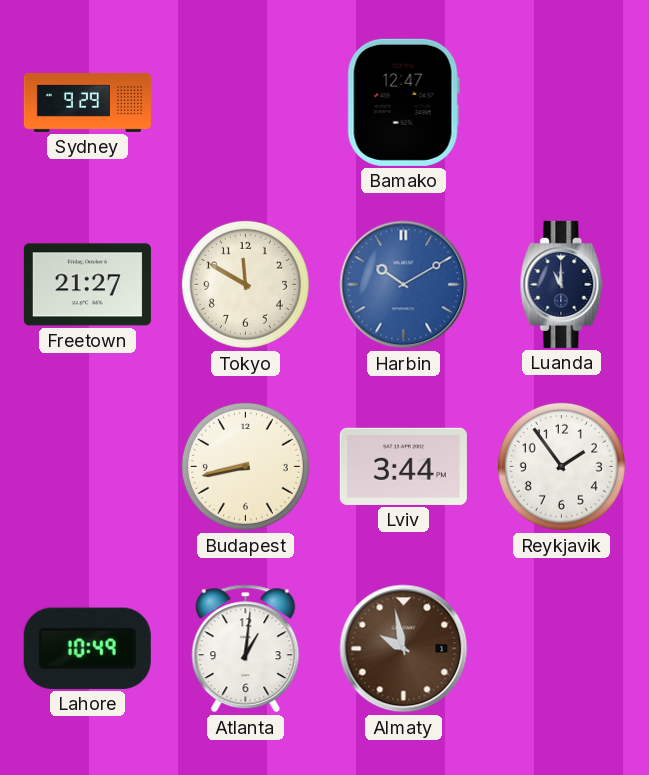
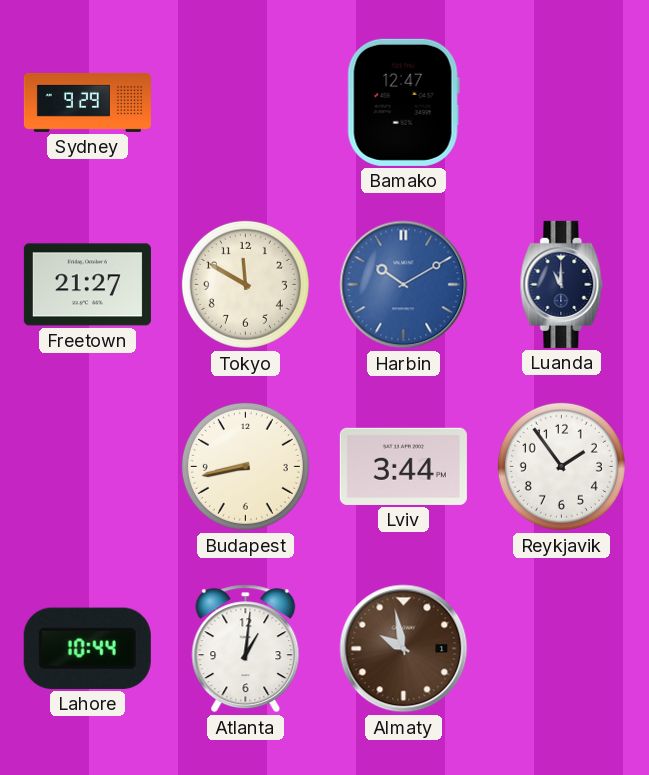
Lahore: 10:49 -> 10:44
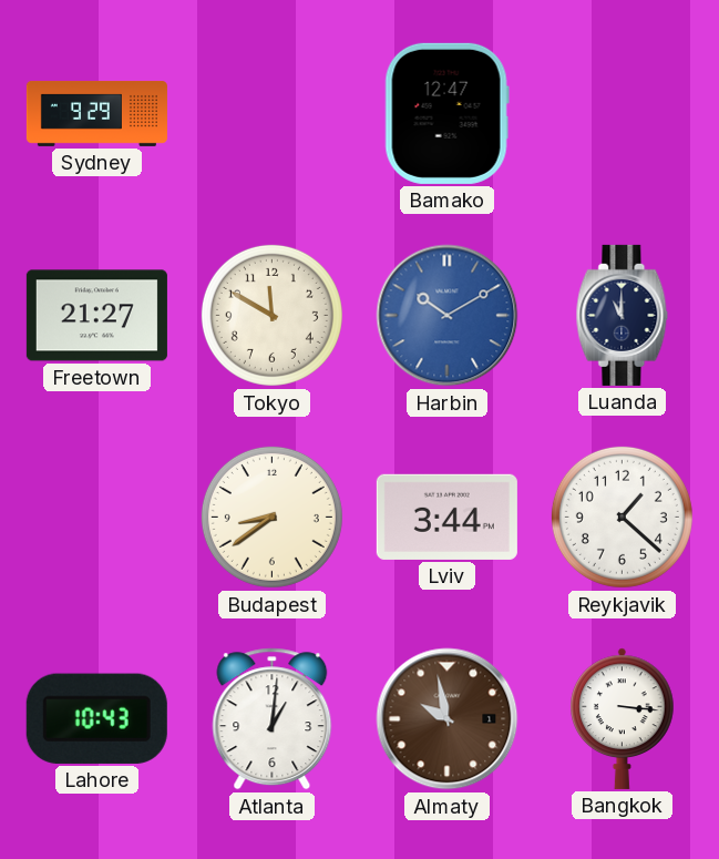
Budapest: 8:43 -> 8:39
Reykjavik: 1:54 -> 1:22
Lahore: 10:44 -> 10:43
Bangkok: none -> 3:16
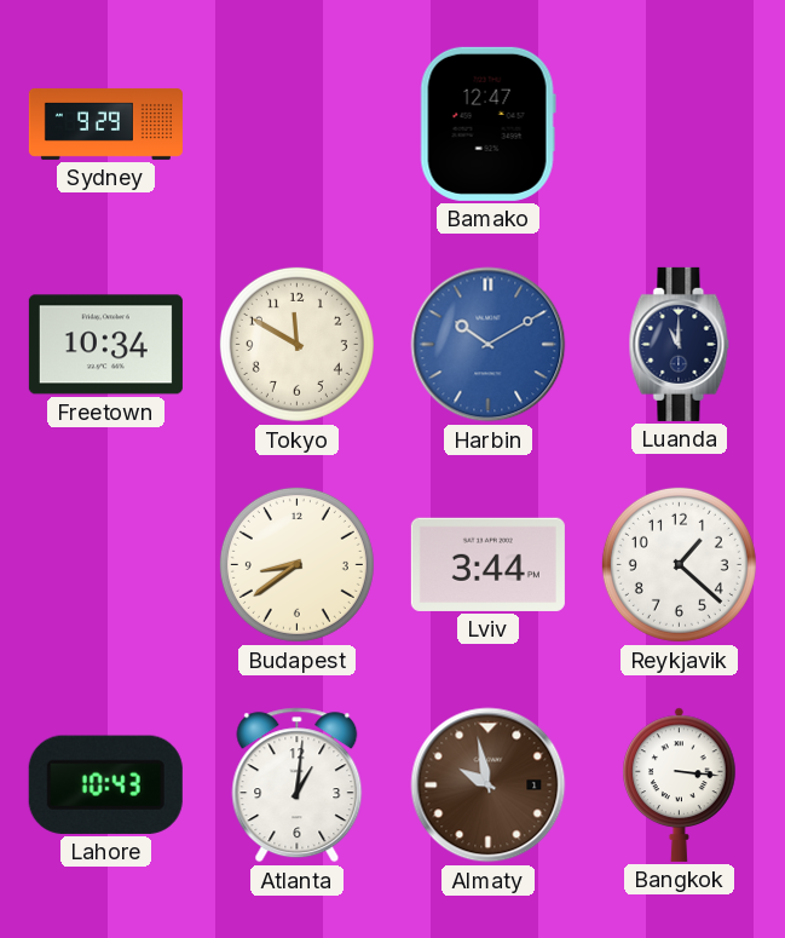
Freetown: 21:27 -> 10:34
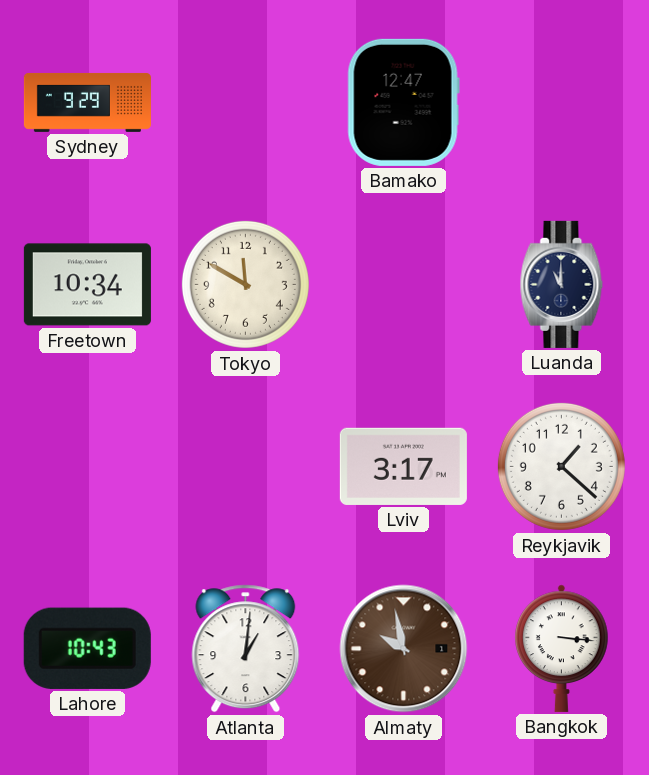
Harbin: 10:10 -> none
Budapest: 8:39 -> none
Lviv: 3:44 -> 3:17
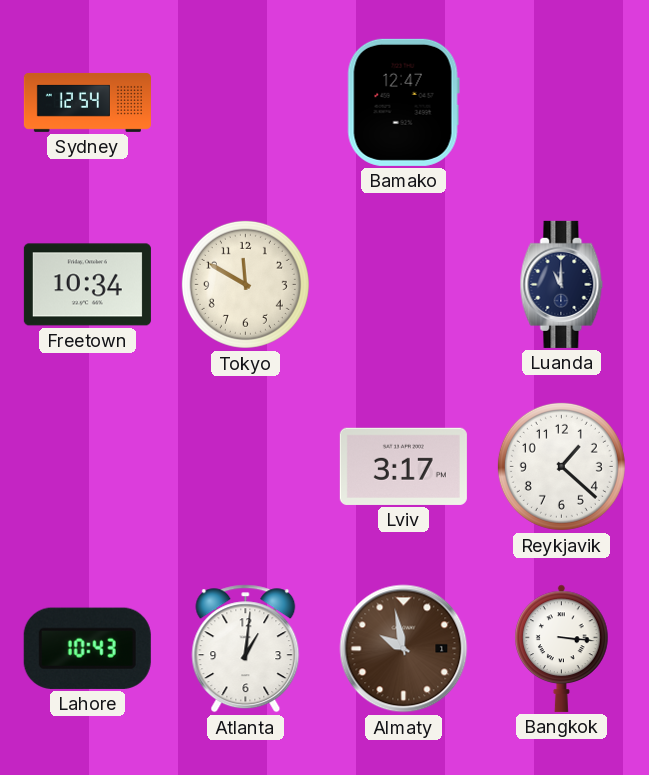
Sydney: 9:29 -> 12:54
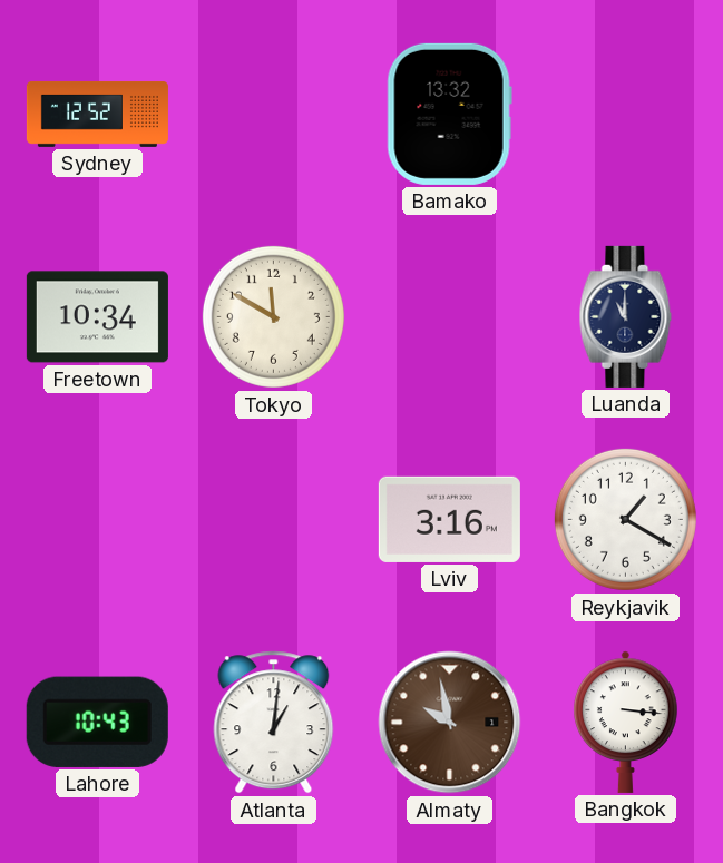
Sydney: 12:54 -> 12:52
Bamako: 12:47 -> 13:32
Lviv: 3:17 -> 3:16
Reykjavik: 1:22 -> 1:20
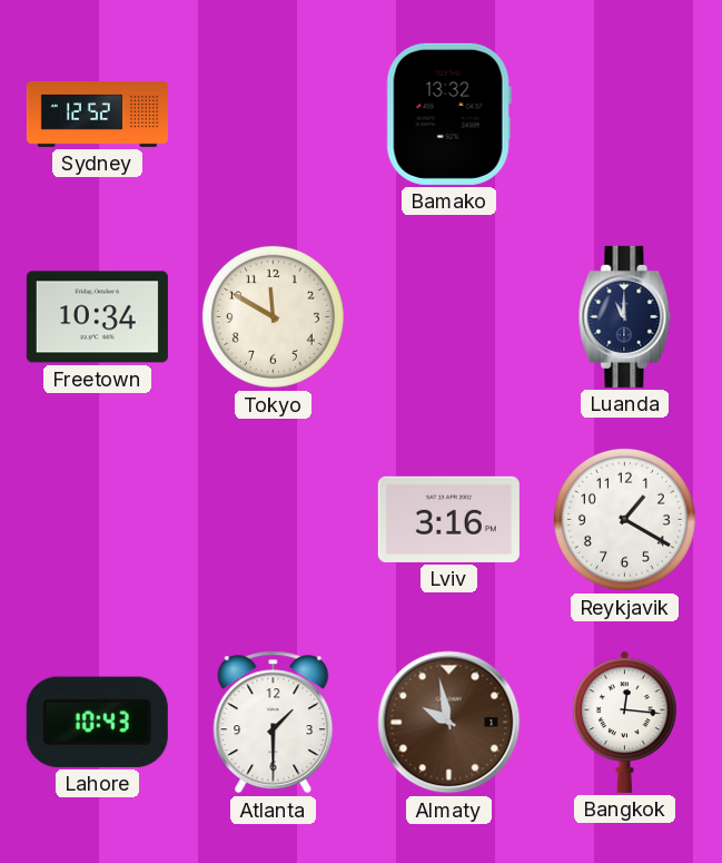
Atlanta: 1:01 -> 1:30
Bangkok: 3:16 -> 12:16
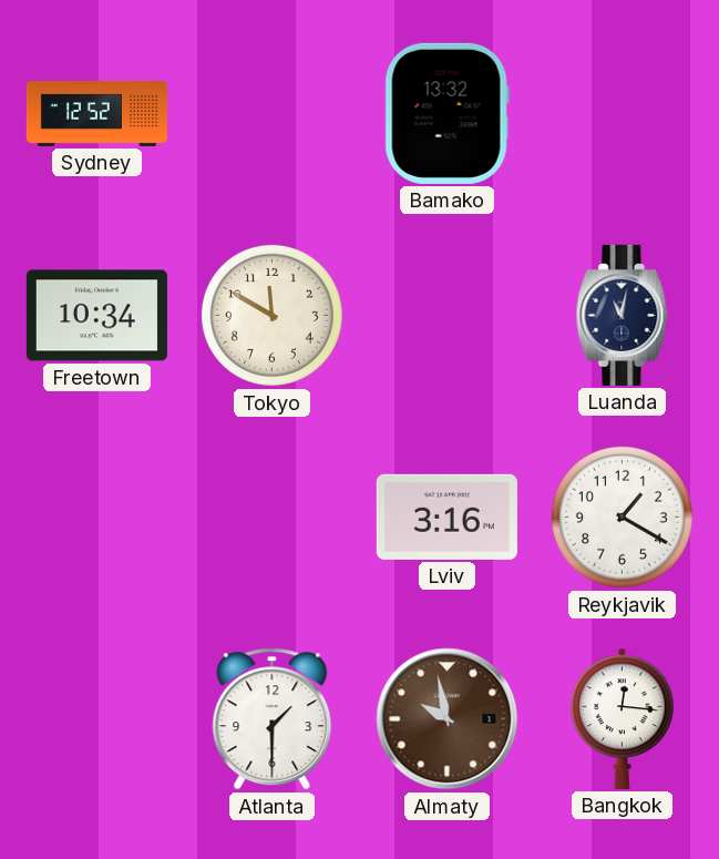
Luanda: 11:00 -> 11:02
Lahore: 10:43 -> none
